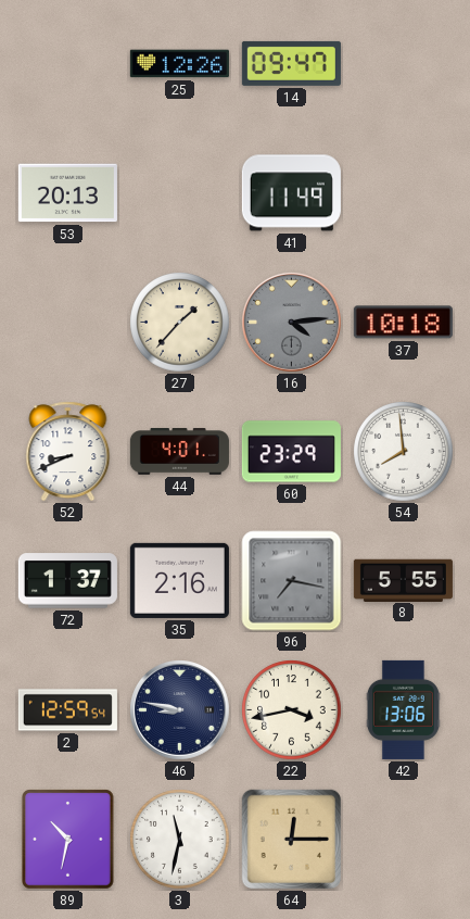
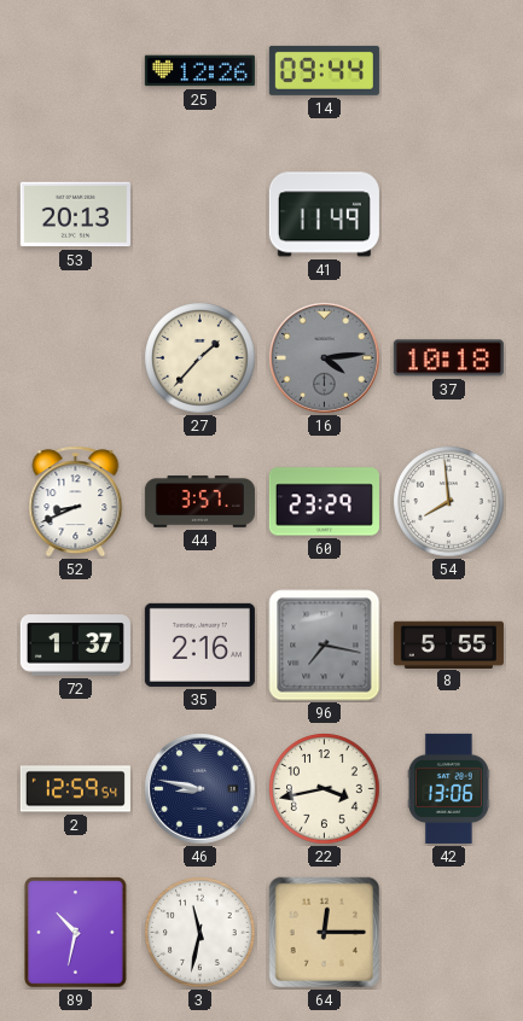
14: 09:47 -> 09:44
44: 4:01 -> 3:57
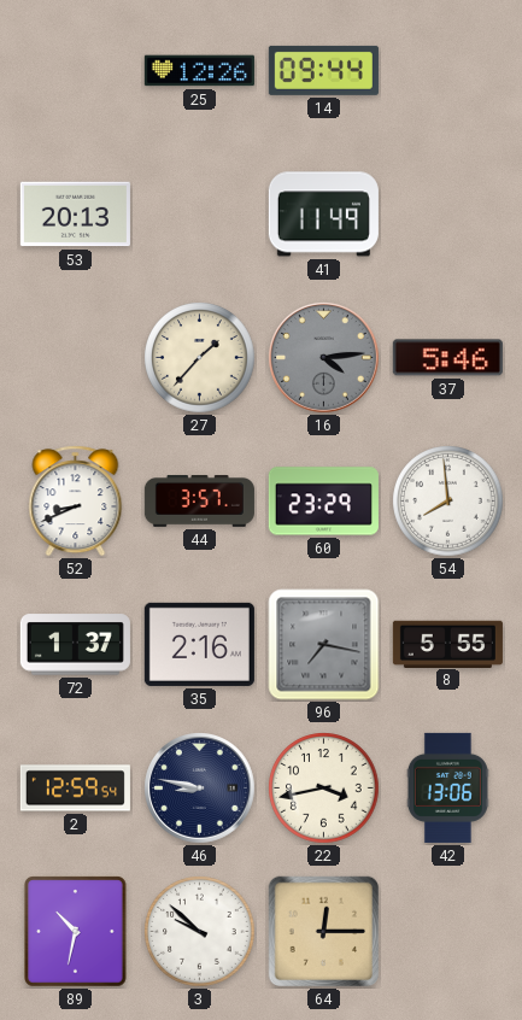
37: 10:18 -> 5:46
3: 11:32 -> 9:52
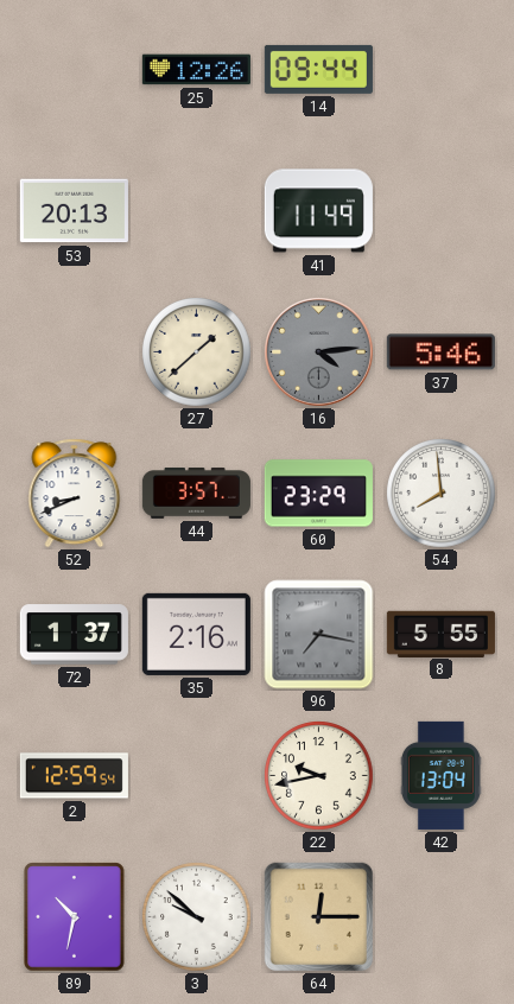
27: 1:37 -> 1:38
46: 8:47 -> none
22: 3:43 -> 9:43
42: 13:06 -> 13:04
